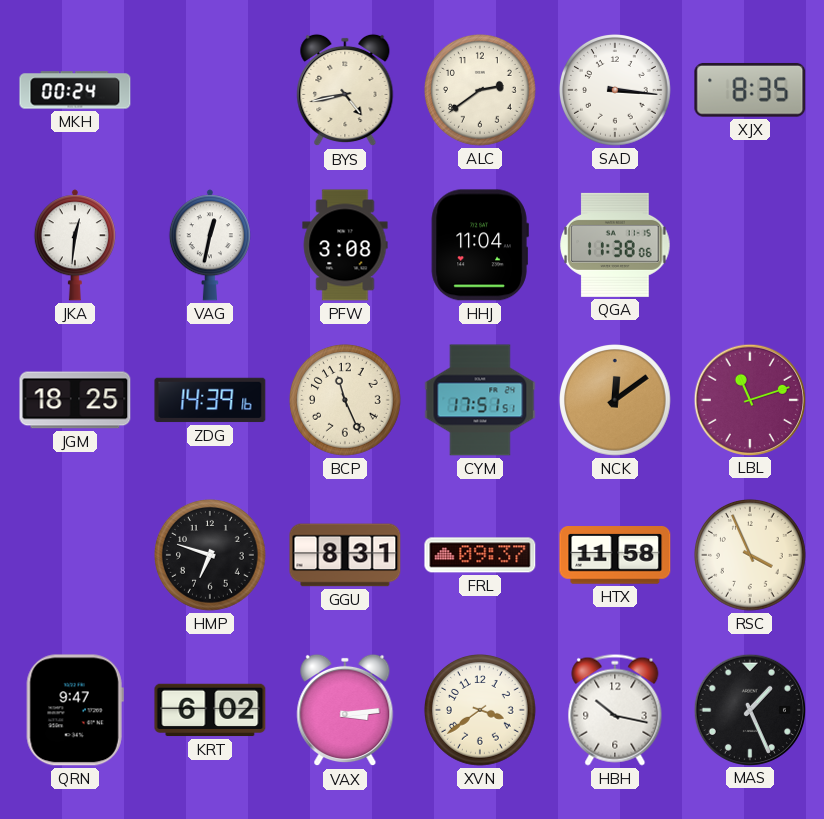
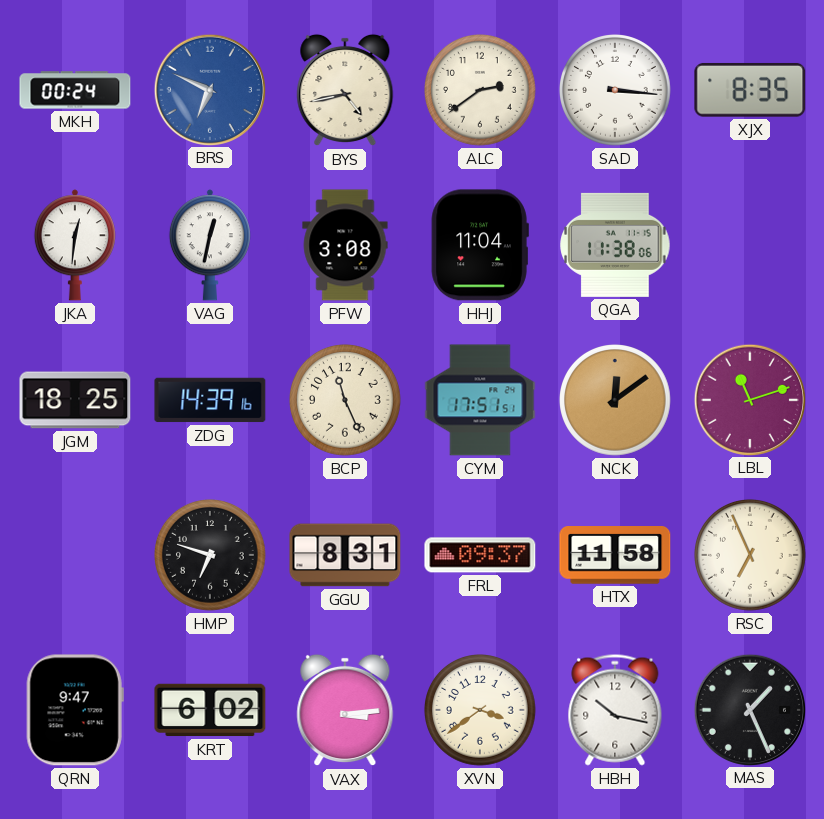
BRS: none -> 6:49
RSC: 3:56 -> 6:56
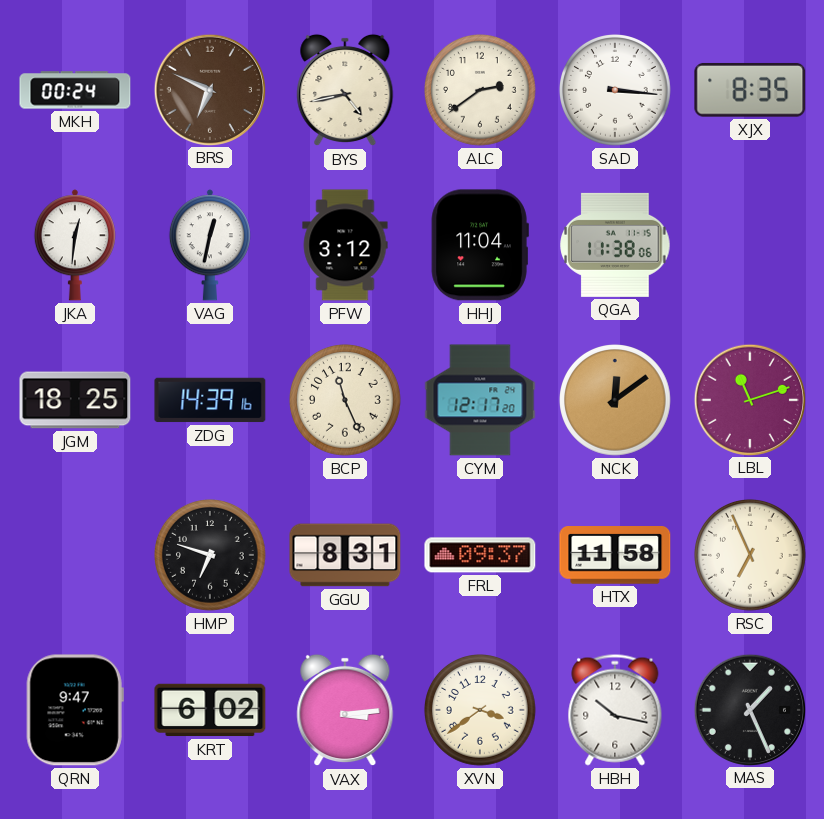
BRS dial: blue -> brown
PFW: 3:08 -> 3:12
CYM: 17:51 -> 12:17
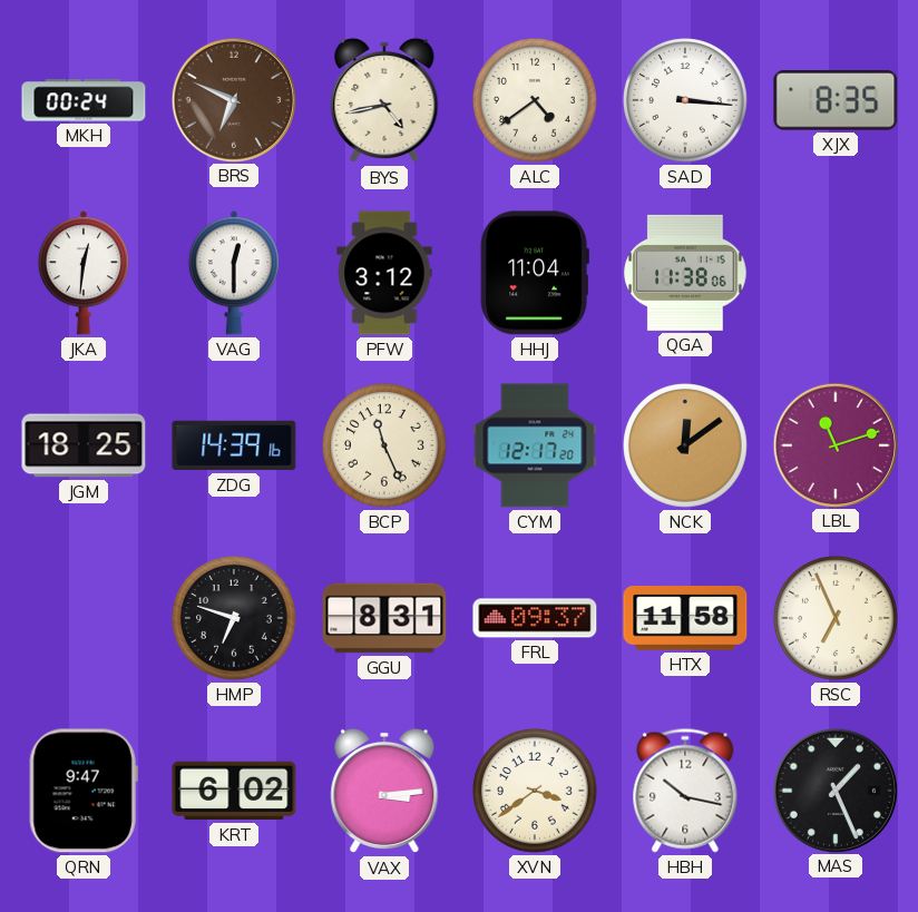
ALC: 2:39 -> 4:39
VAG: 12:32 -> 12:30
